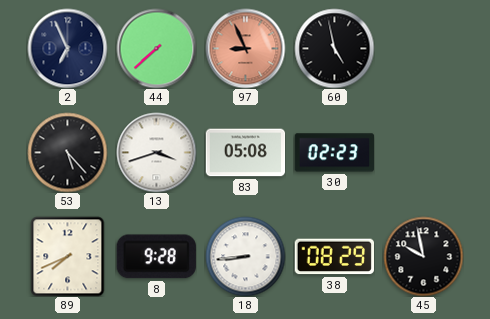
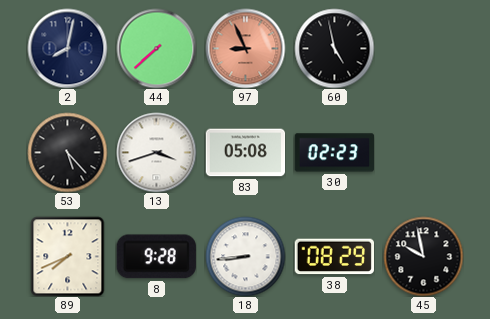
2: 6:56 -> 8:02
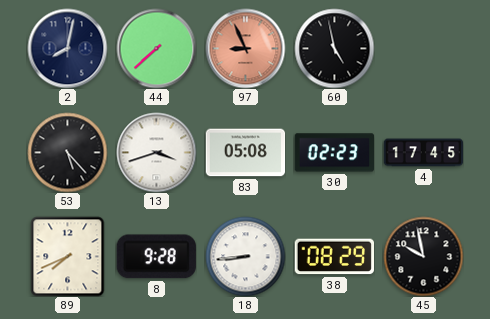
4: none -> 17:45
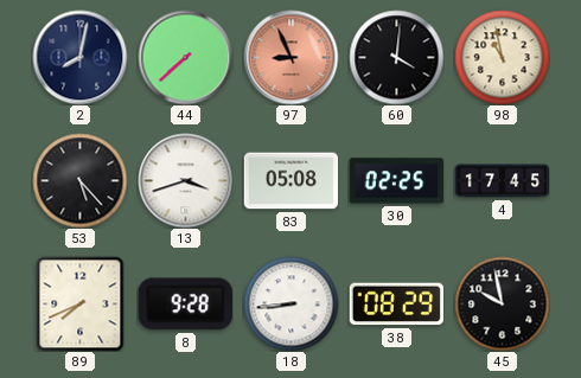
60: 4:58 -> 4:01
98: none -> 10:58
30: 02:23 -> 02:25
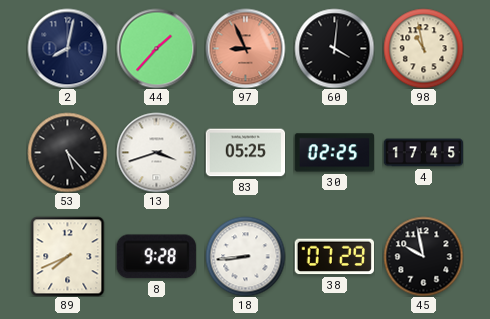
44: 7:38 -> 1:37
83: 05:08 -> 05:25
38: 08:29 -> 07:29
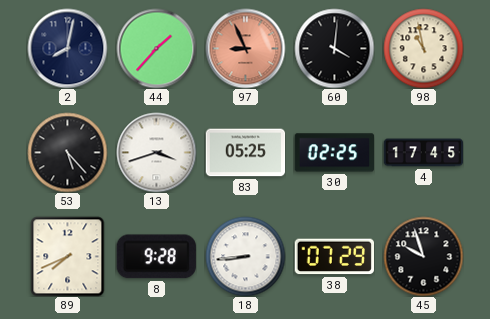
45: 9:58 -> 9:57
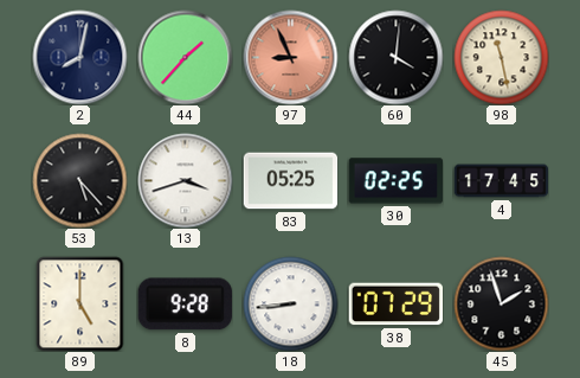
98: 10:58 -> 11:28
89: 7:41 -> 5:00
45: 9:57 -> 1:57
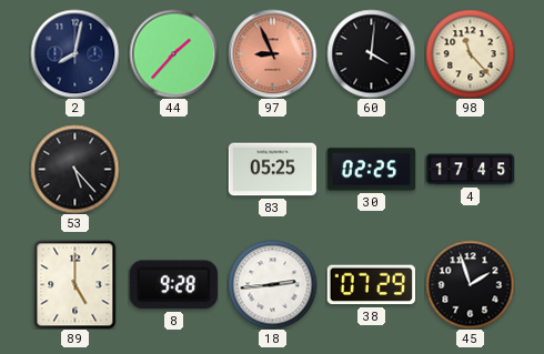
98: 11:28 -> 11:23
13: 3:42 -> none
18: 8:44 -> 2:44
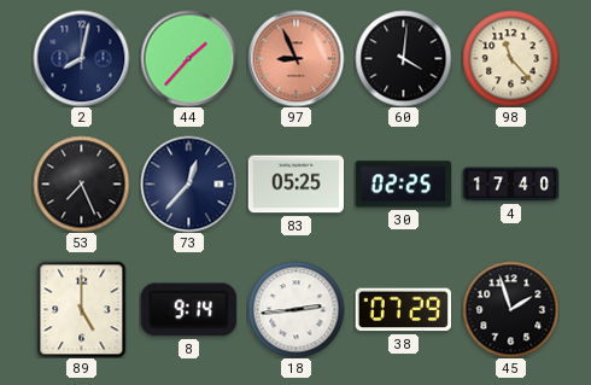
53: 5:23 -> 7:26
73: none -> 12:37
4: 17:45 -> 17:40
8: 9:28 -> 9:14
